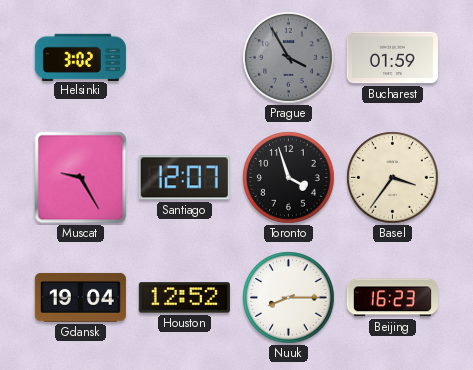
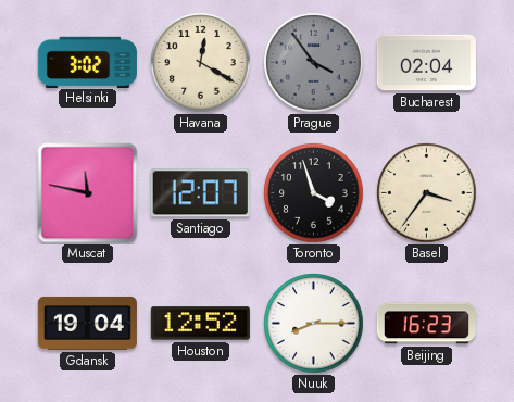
Havana: none -> 12:20
Prague: 3:55 -> 3:54
Bucharest: 01:59 -> 02:04
Muscat: 9:25 -> 11:47
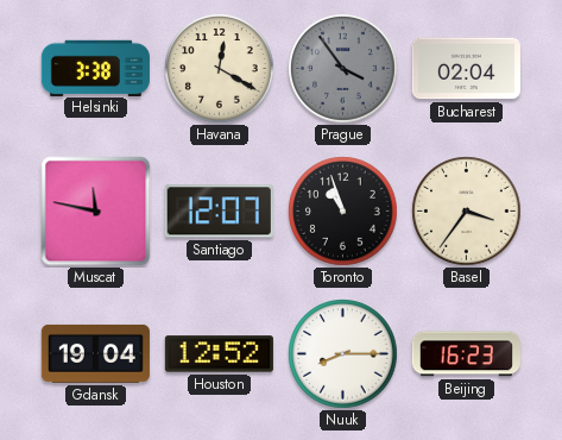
Helsinki: 3:02 -> 3:38
Toronto: 3:57 -> 10:57
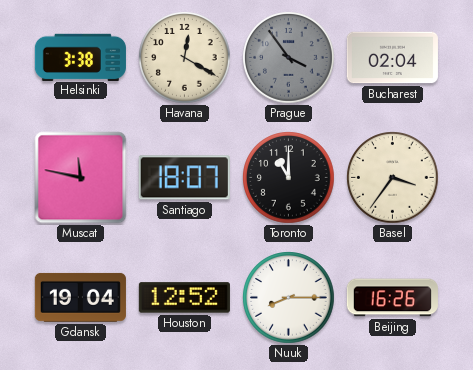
Santiago: 12:07 -> 18:07
Toronto: 10:57 -> 11:00
Beijing: 16:23 -> 16:26
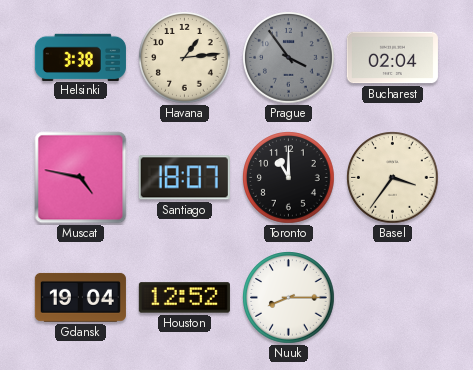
Havana: 12:20 -> 1:14
Muscat: 11:47 -> 4:47
Beijing: 16:26 -> none
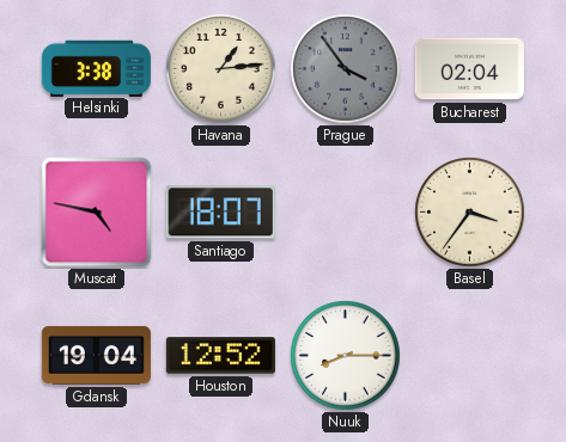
Toronto: 11:00 -> none
